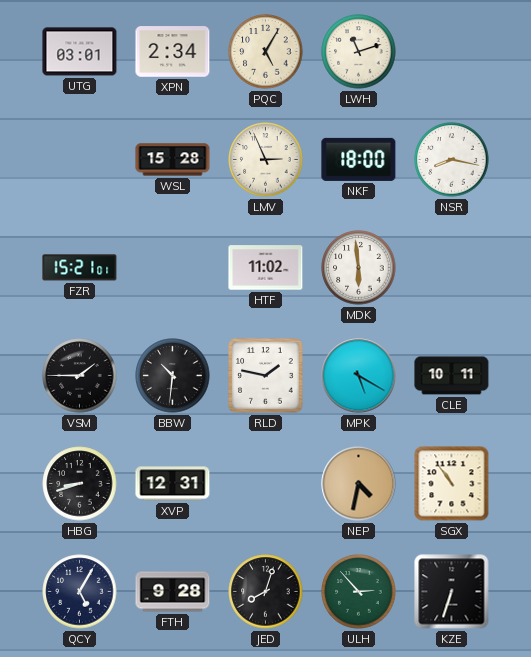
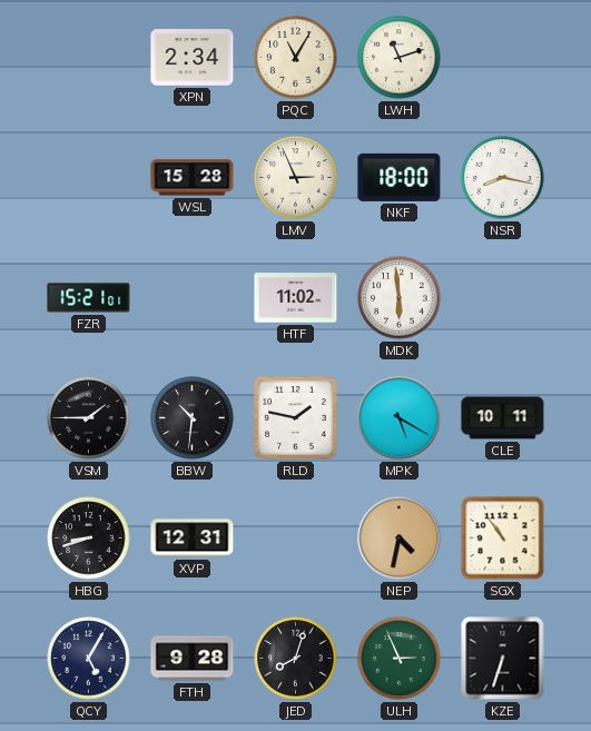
UTG: 03:01 -> none
PQC: 5:05 -> 11:05
ULH: 2:53 -> 2:56
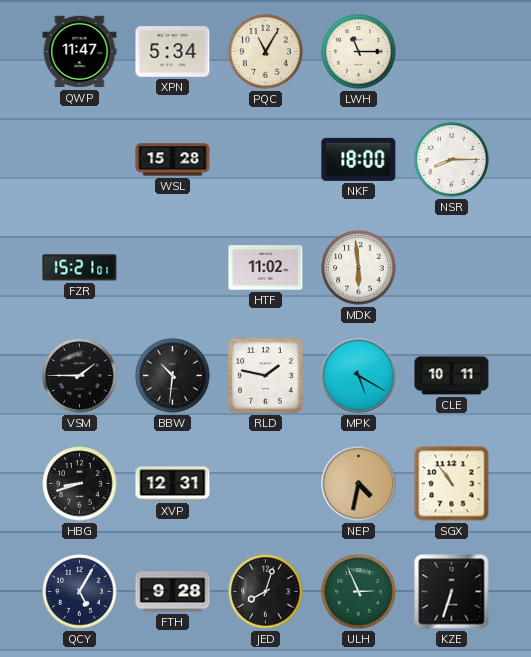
QWP: none -> 11:47
XPN: 2:34 -> 5:34
LWH: 11:12 -> 11:15
LMV: 2:56 -> none
NSR: 8:17 -> 8:15
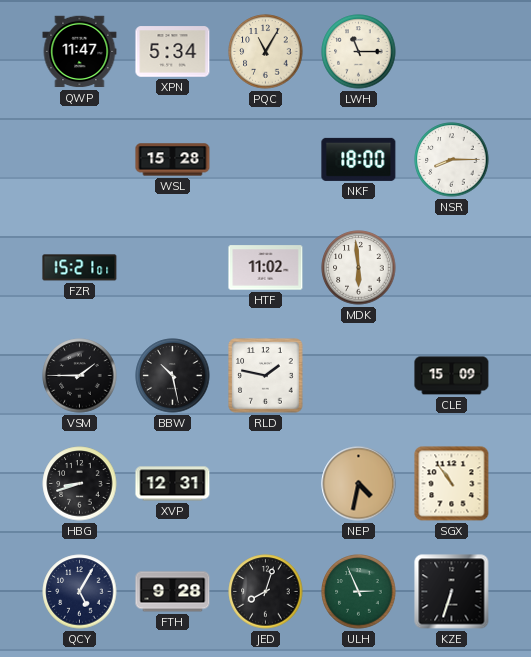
BBW: 10:31 -> 10:28
MPK: 5:20 -> none
CLE: 10:11 -> 15:09
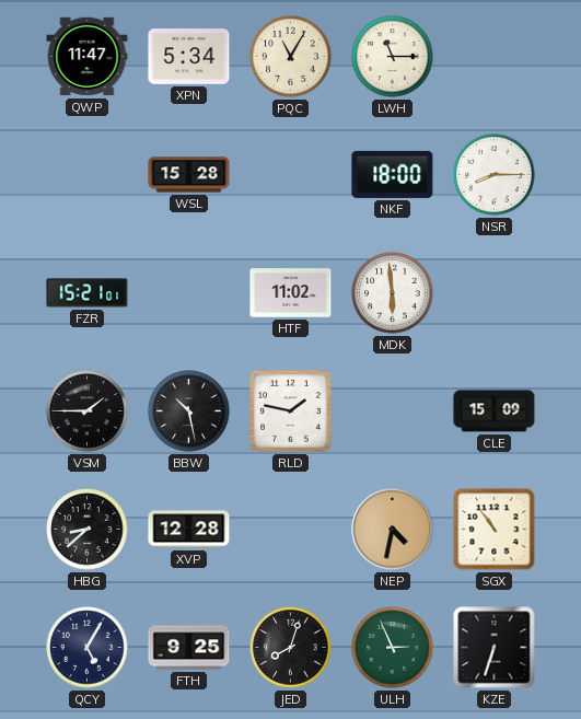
HBG: 8:42 -> 8:38
XVP: 12:31 -> 12:28
FTH: 9:28 -> 9:25
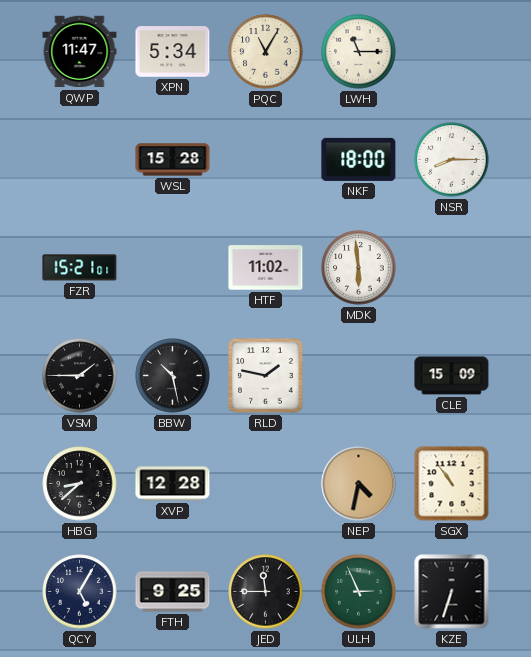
JED: 8:03 -> 11:45
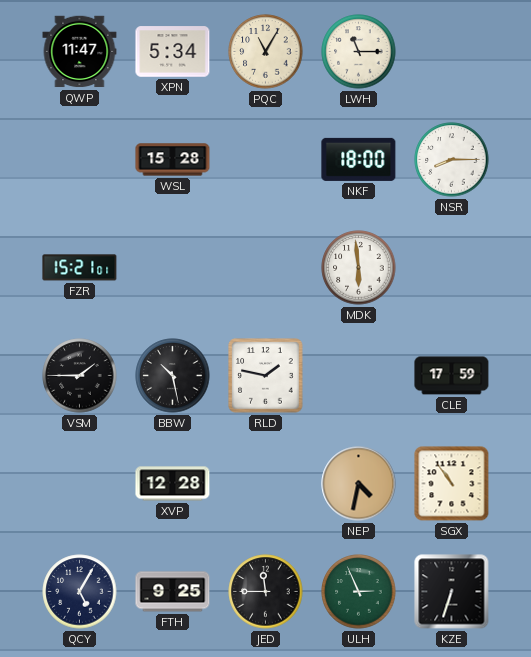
HTF: 11:02 -> none
CLE: 15:09 -> 17:59
HBG: 8:38 -> none
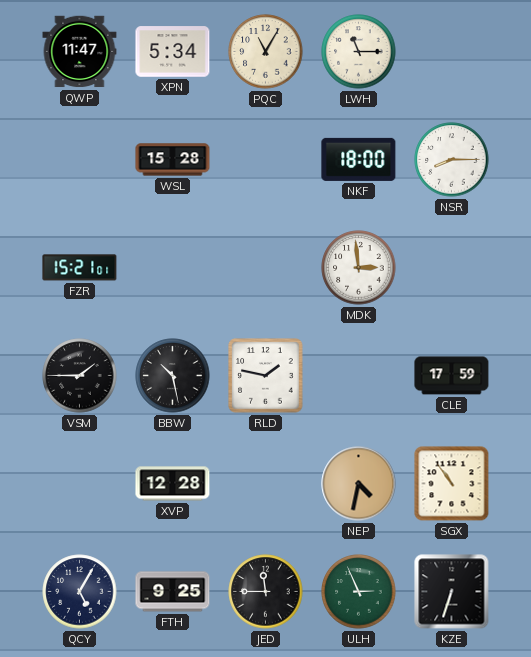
MDK: 5:59 -> 2:59
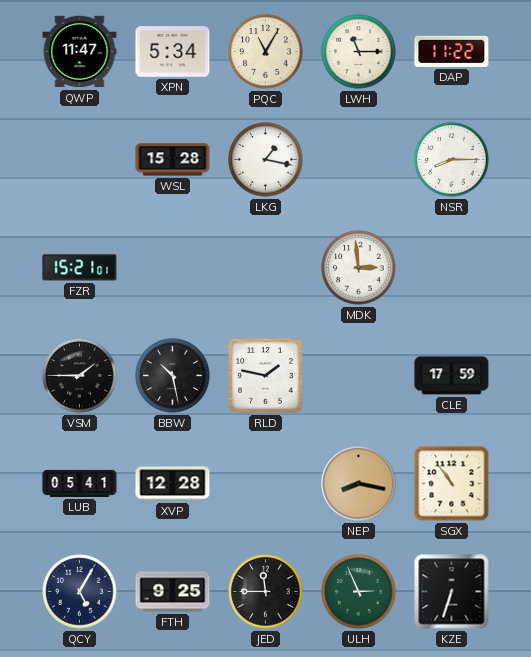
DAP: none -> 11:22
LKG: none -> 1:17
NKF: 18:00 -> none
LUB: none -> 05:41
NEP: 4:32 -> 8:17
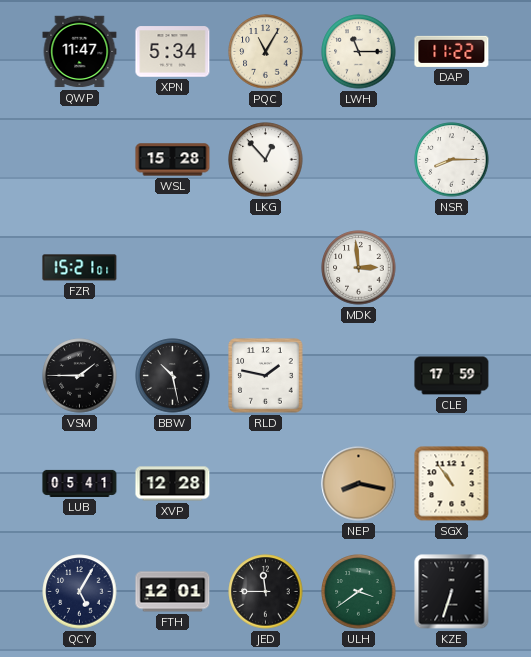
LKG: 1:17 -> 12:53
FTH: 9:25 -> 12:01
ULH: 2:56 -> 3:39
